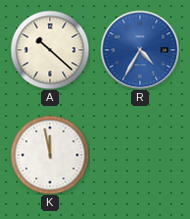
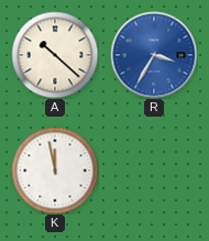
R: 4:35 -> 3:35
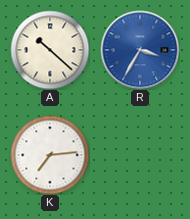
K: 11:58 -> 7:14
